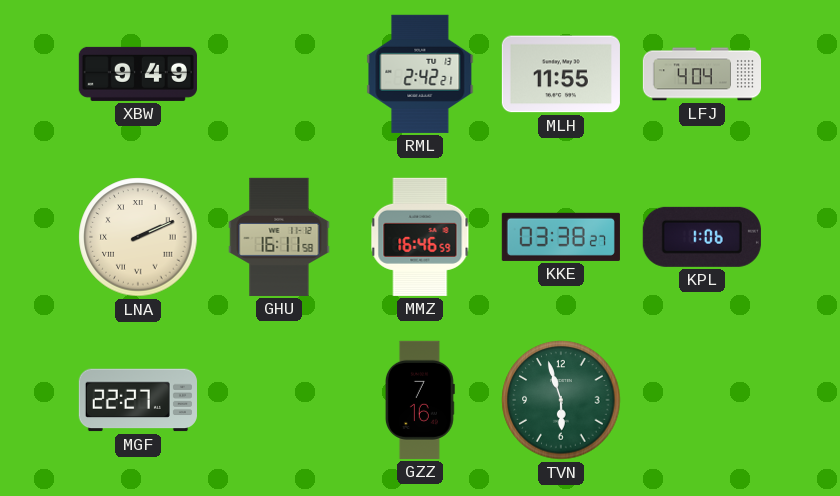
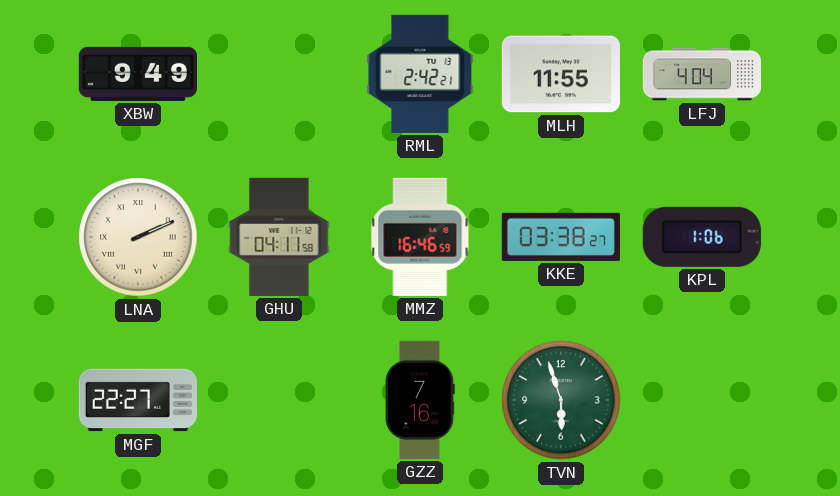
GHU: 16:11 -> 04:11
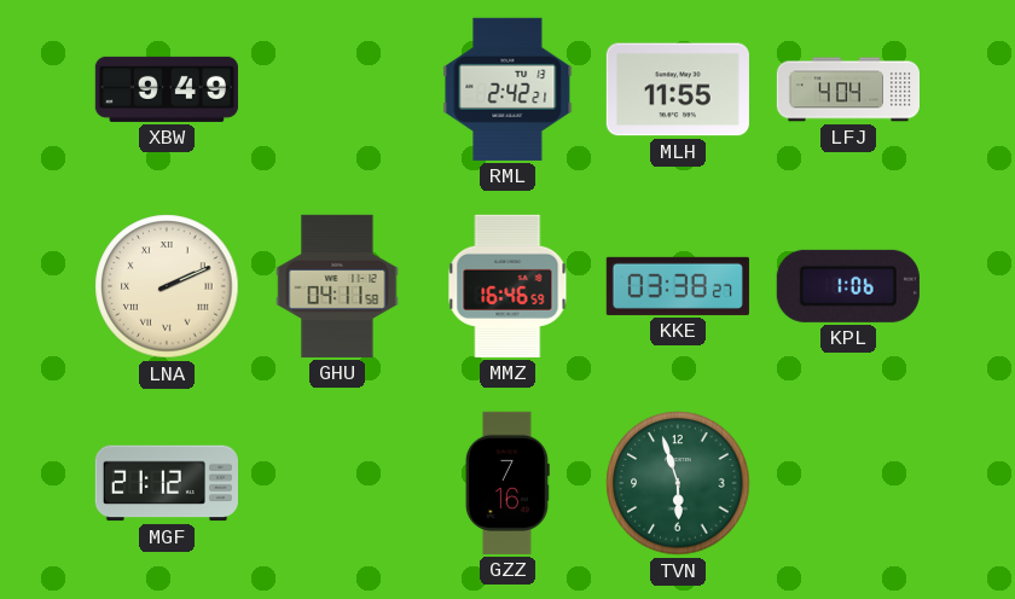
MGF: 22:27 -> 21:12
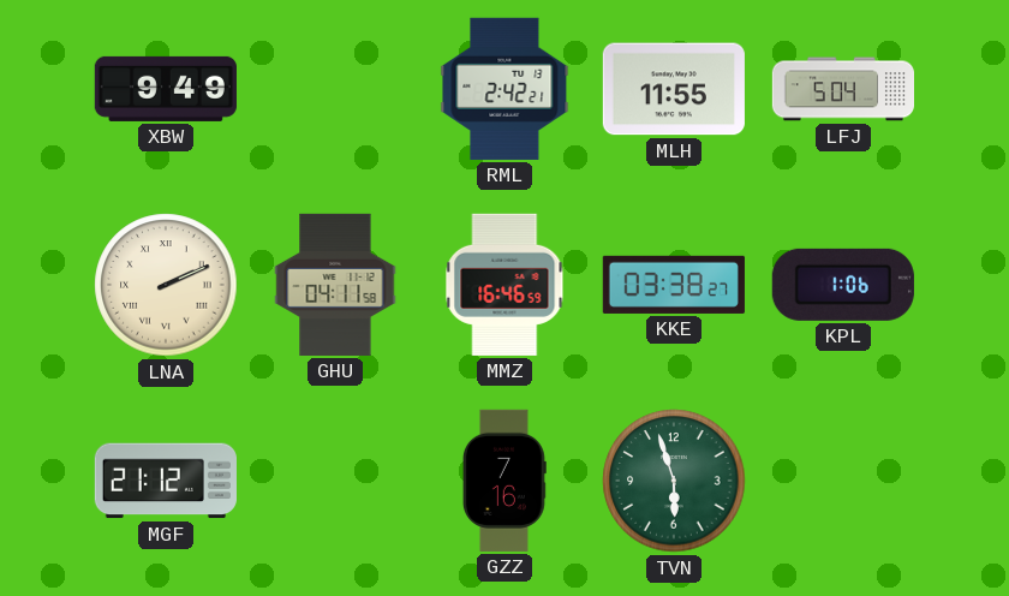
LFJ: 4:04 -> 5:04
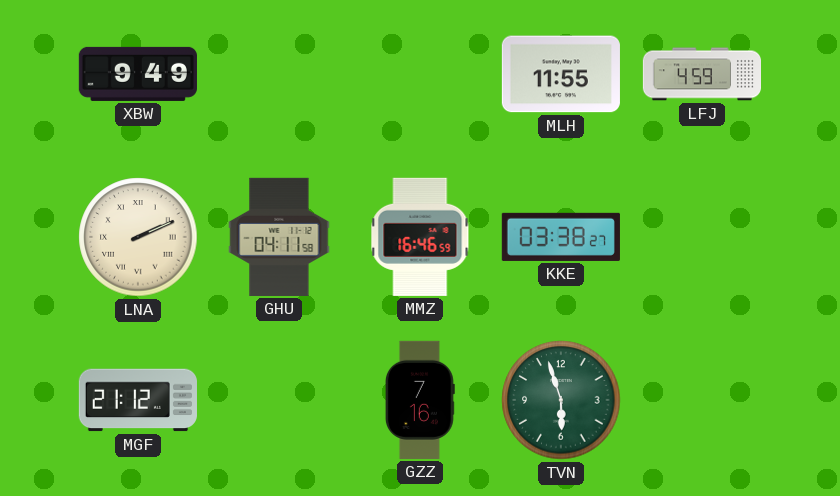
RML: 2:42 -> none
LFJ: 5:04 -> 4:59
KPL: 1:06 -> none
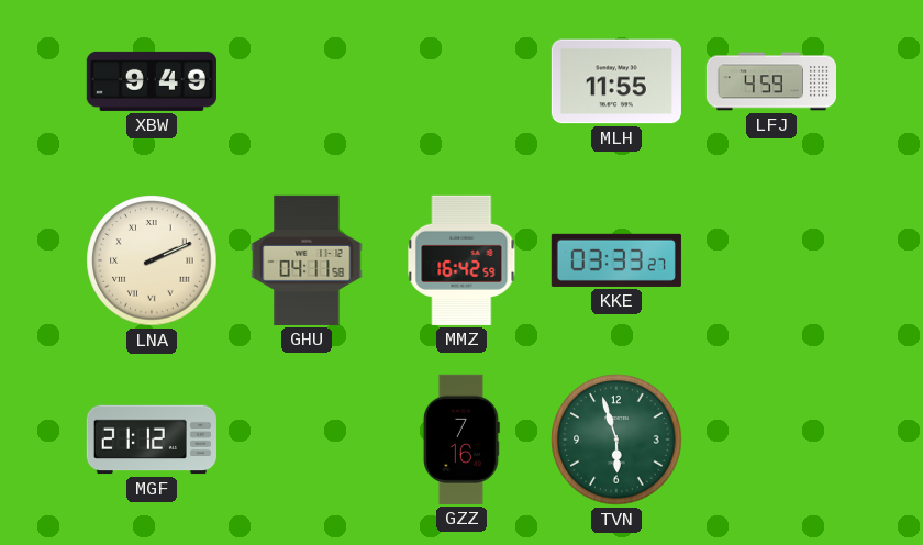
MMZ: 16:46 -> 16:42
KKE: 03:38 -> 03:33
